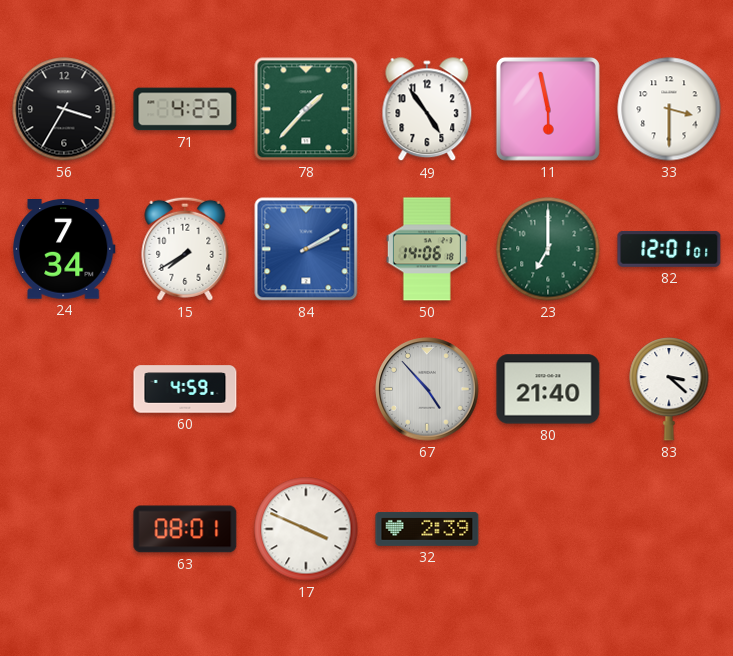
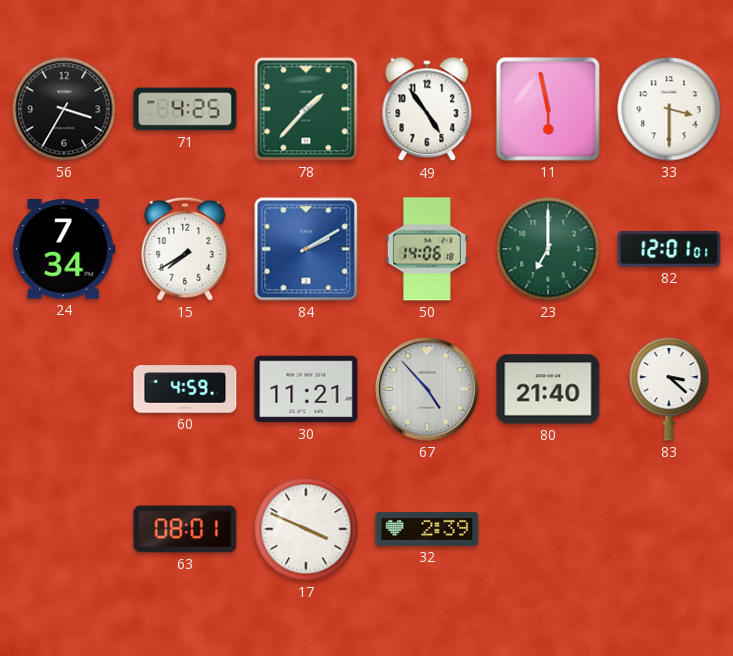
30: none -> 11:21
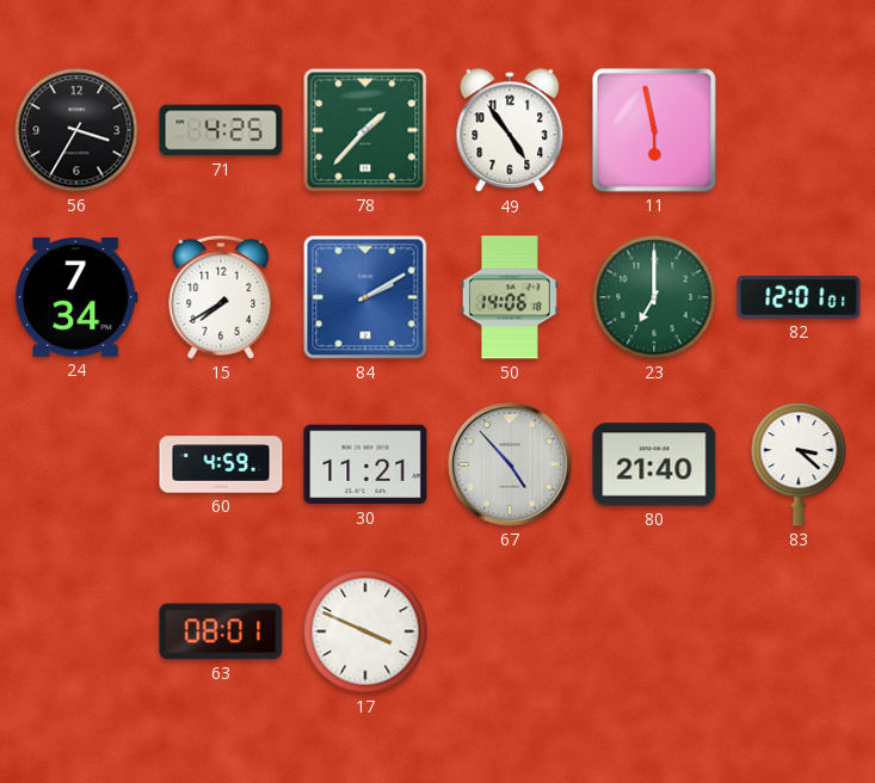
33: 3:30 -> none
32: 2:39 -> none
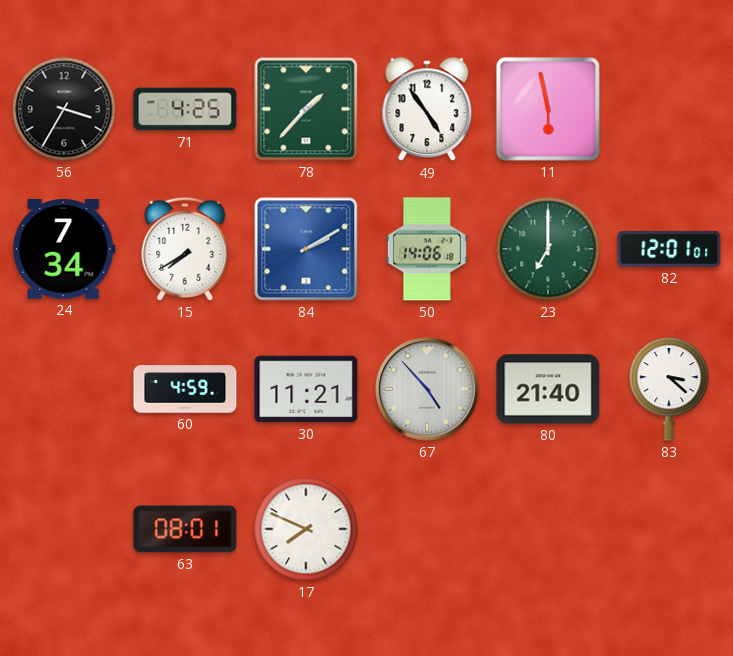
17: 3:49 -> 7:49
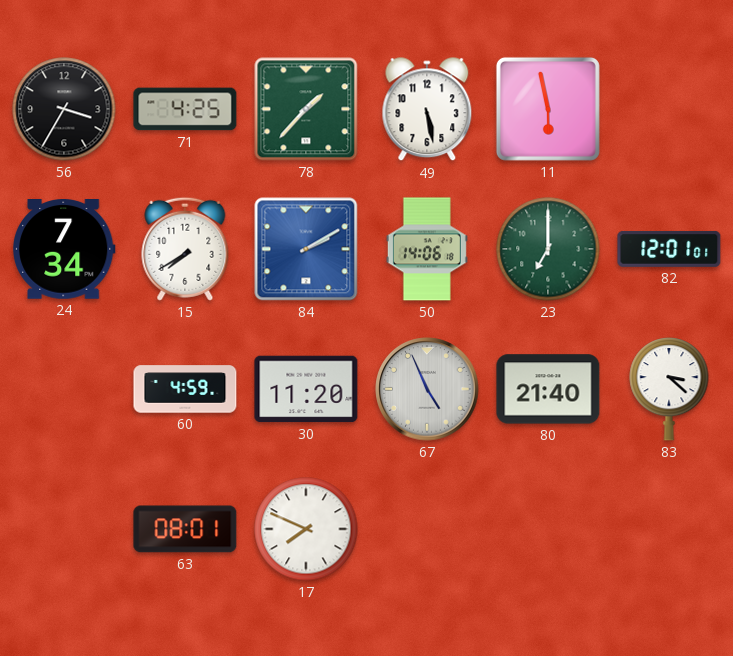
49: 4:54 -> 5:28
30: 11:21 -> 11:20
67: 4:53 -> 4:56
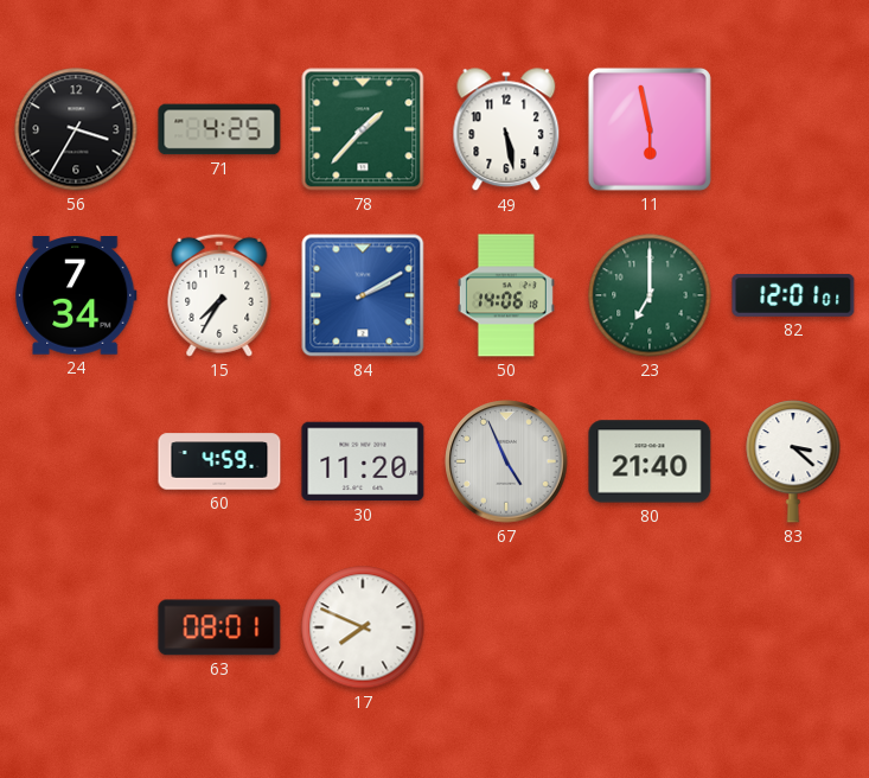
15: 7:40 -> 7:35
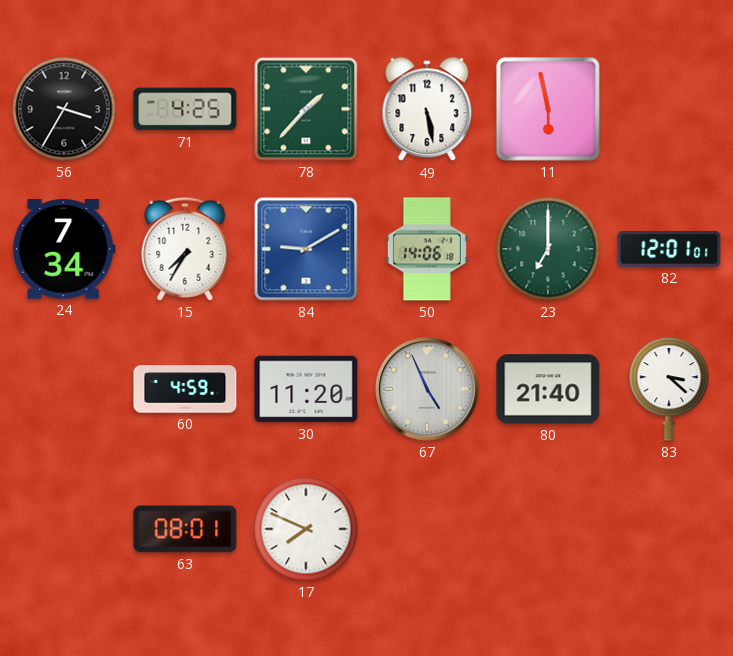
84: 2:10 -> 9:10
